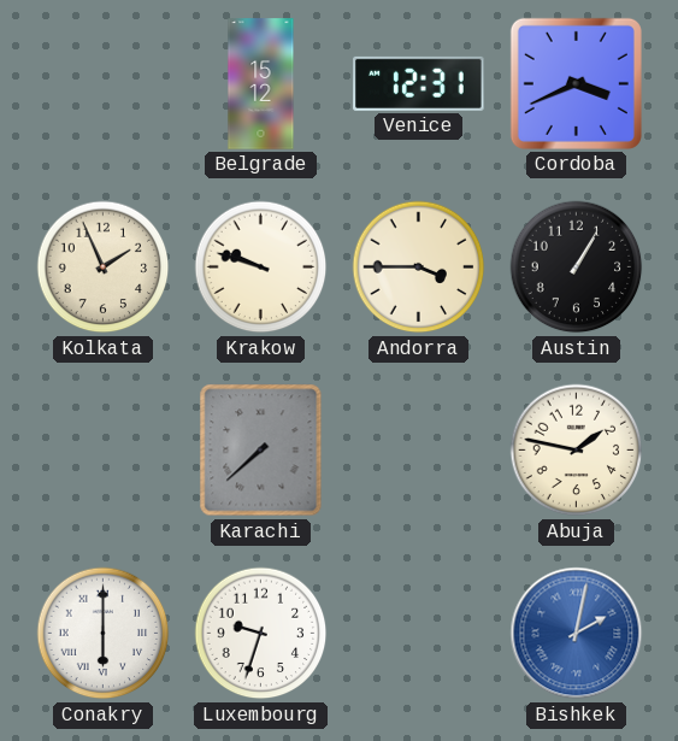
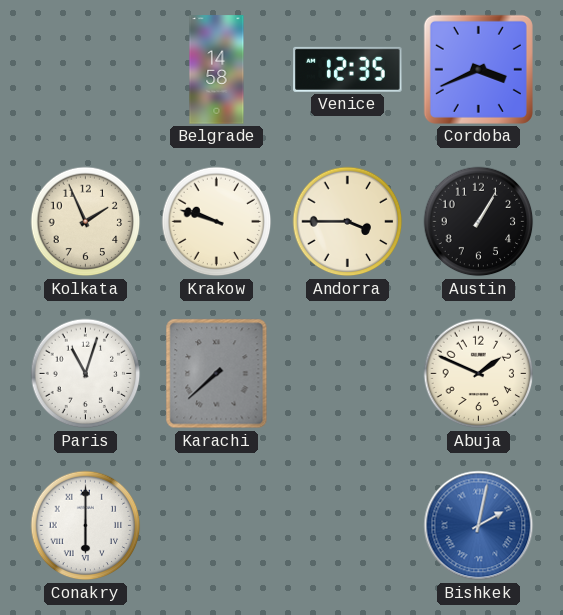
Belgrade: 15:12 -> 14:58
Venice: 12:31 -> 12:35
Paris: none -> 11:03
Abuja: 1:47 -> 1:49
Luxembourg: 9:33 -> none
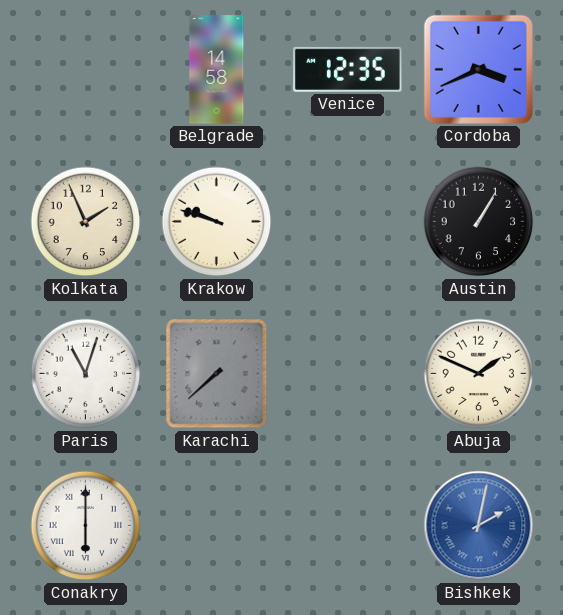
Andorra: 3:45 -> none
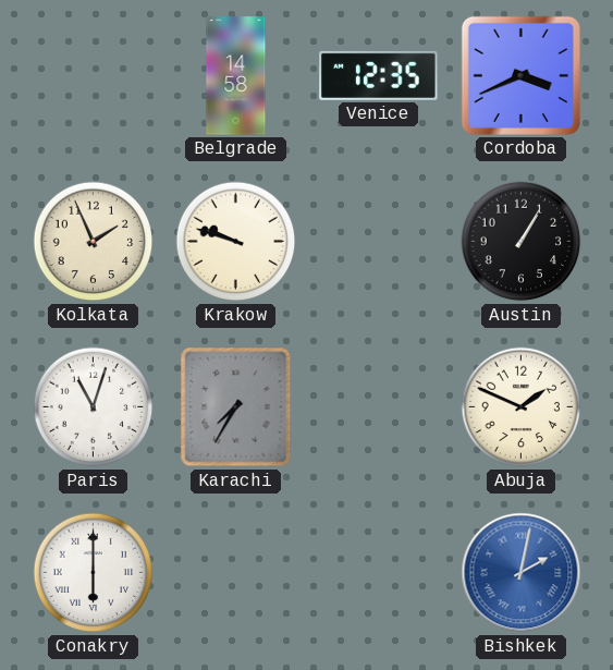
Karachi: 7:38 -> 7:35
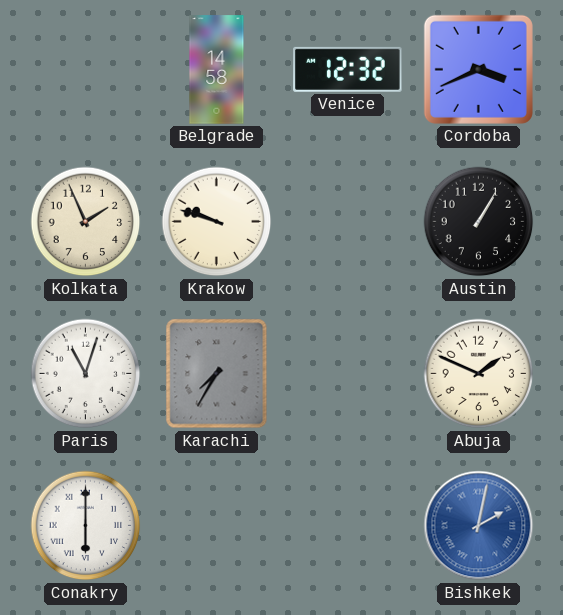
Venice: 12:35 -> 12:32
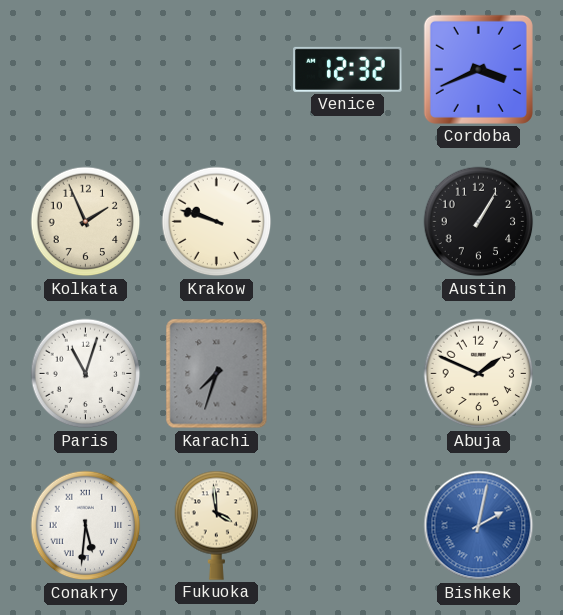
Belgrade: 14:58 -> none
Karachi: 7:35 -> 7:33
Conakry: 6:00 -> 5:31
Fukuoka: none -> 3:59
